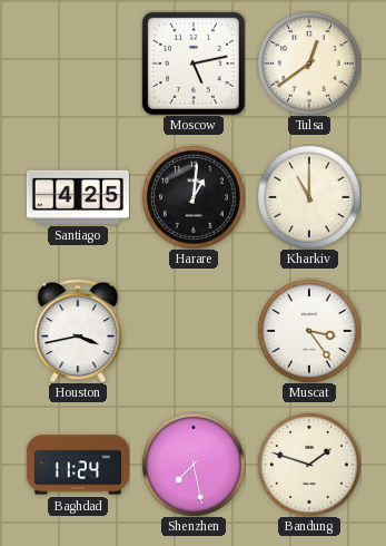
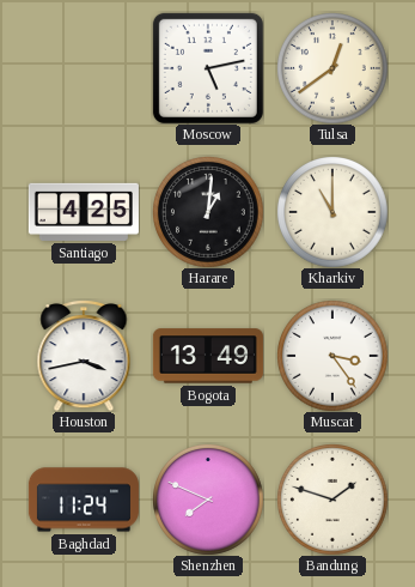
Bogota: none -> 13:49
Shenzhen: 7:28 -> 7:49
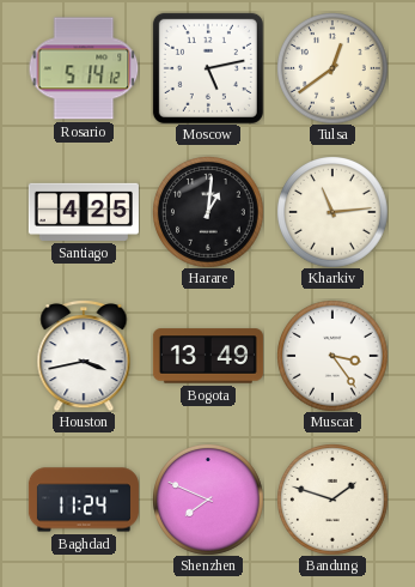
Rosario: none -> 5:14
Kharkiv: 11:00 -> 11:14
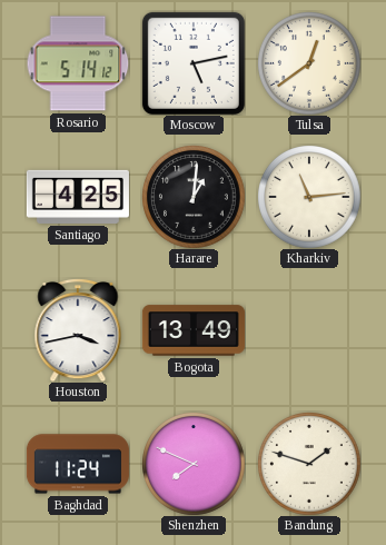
Muscat: 3:24 -> none
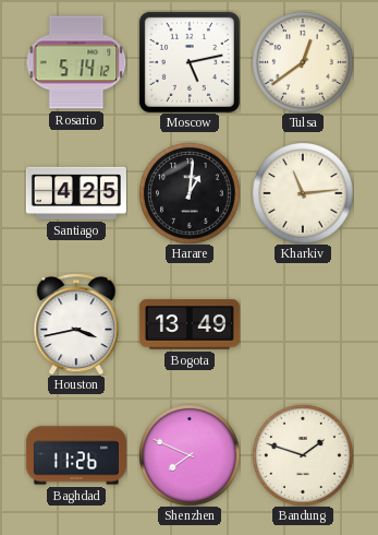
Baghdad: 11:24 -> 11:26
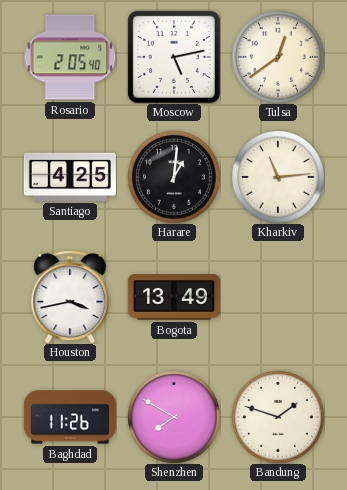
Rosario: 5:14 -> 2:05
Shenzhen: 7:49 -> 7:50
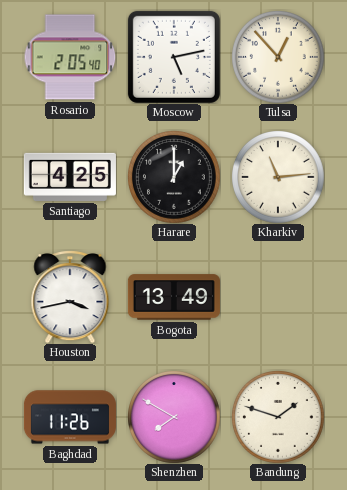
Tulsa: 12:39 -> 12:53
Harare: 1:01 -> 1:00
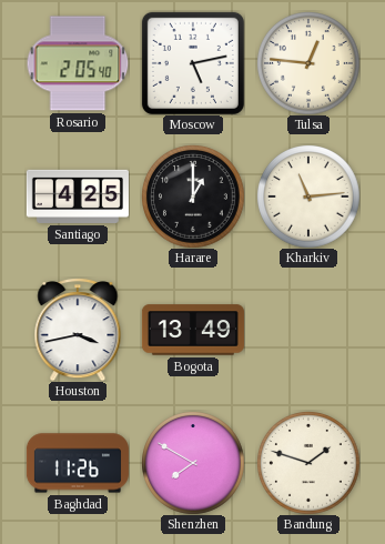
Tulsa: 12:53 -> 12:46
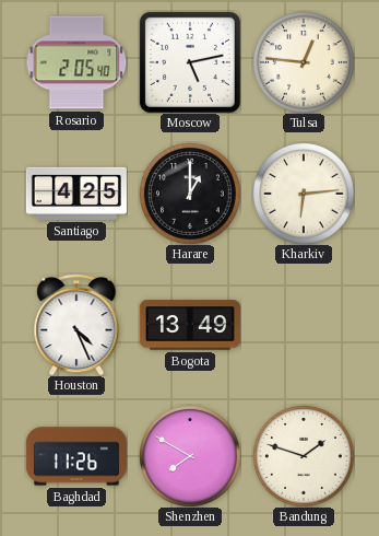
Kharkiv: 11:14 -> 6:14
Houston: 3:43 -> 4:26
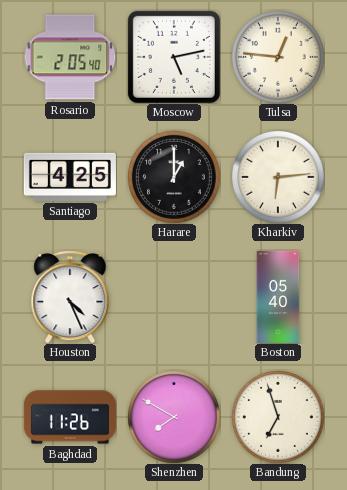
Bogota: 13:49 -> none
Boston: none -> 05:40
Bandung: 1:48 -> 6:57
